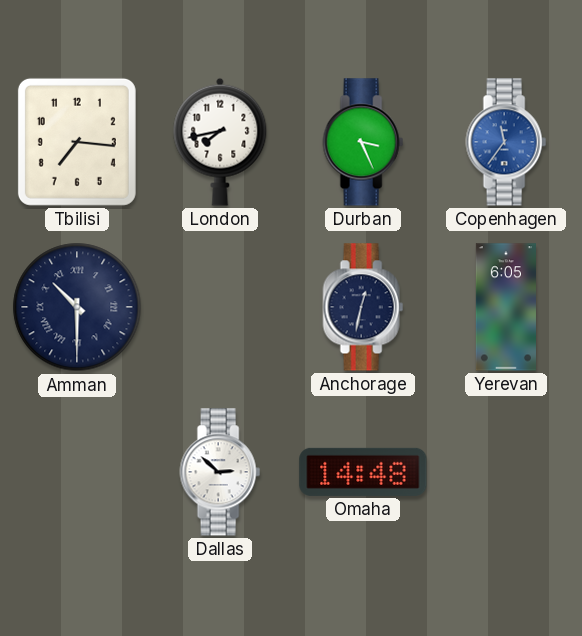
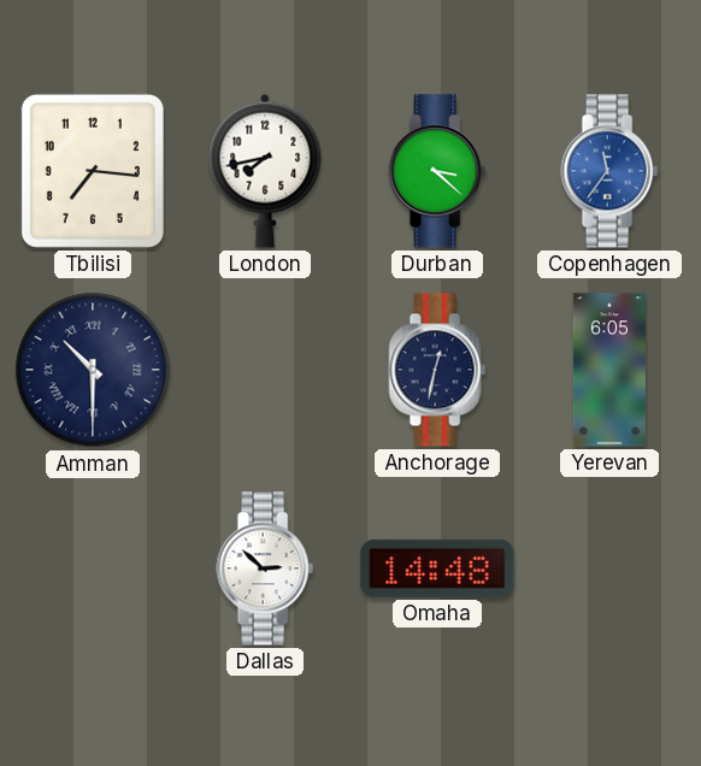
Durban: 3:26 -> 3:22
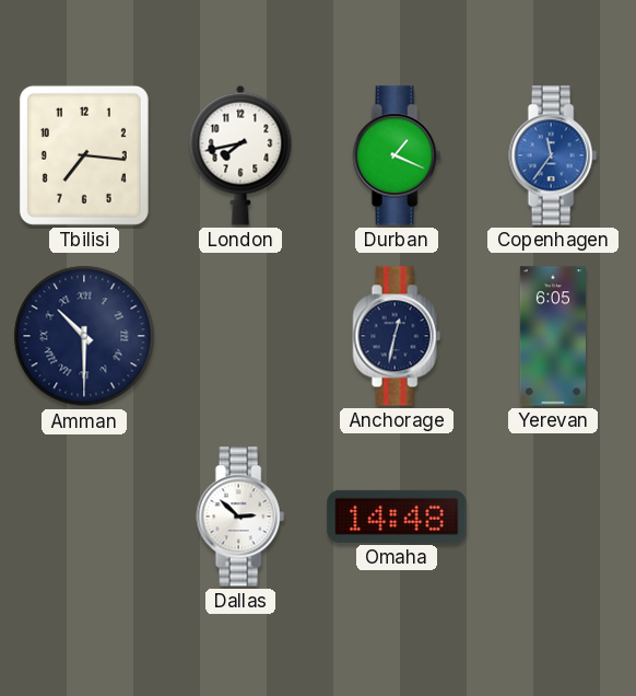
Durban: 3:22 -> 1:19
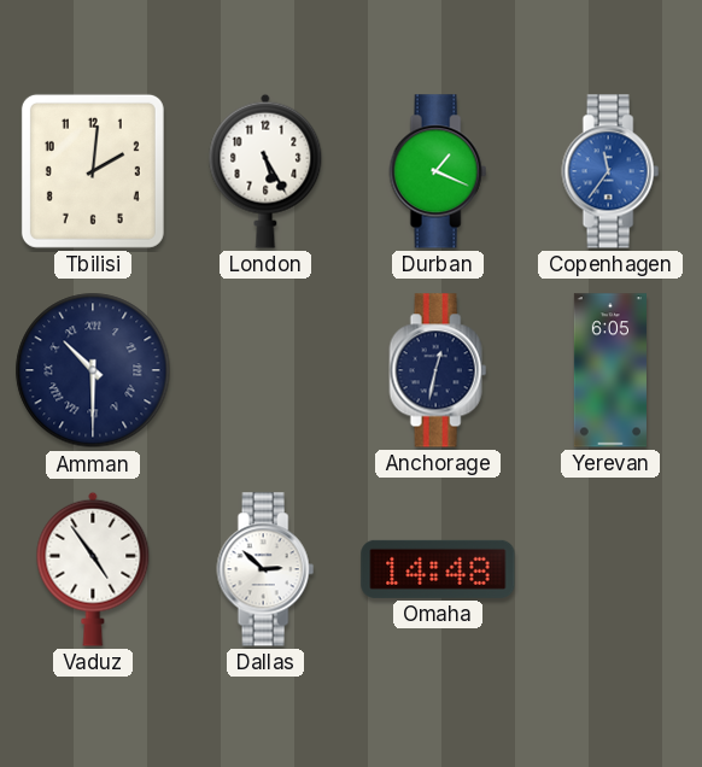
Tbilisi: 7:16 -> 2:01
London: 7:43 -> 5:25
Vaduz: none -> 4:54
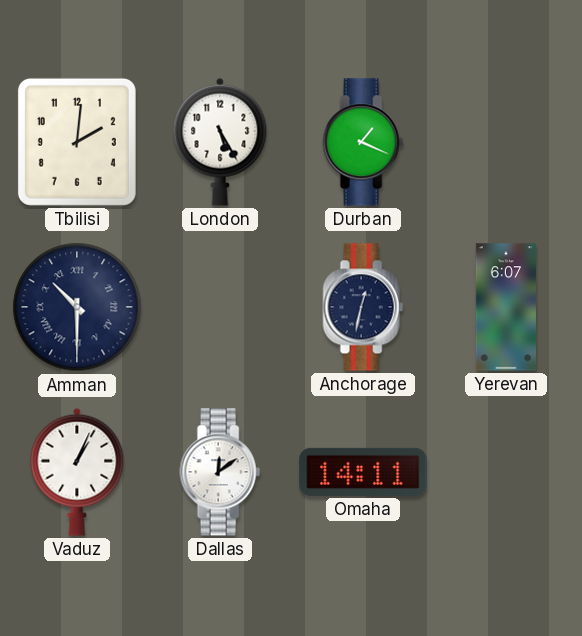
Copenhagen: 11:36 -> none
Yerevan: 6:05 -> 6:07
Vaduz: 4:54 -> 1:04
Dallas: 2:52 -> 12:09
Omaha: 14:48 -> 14:11
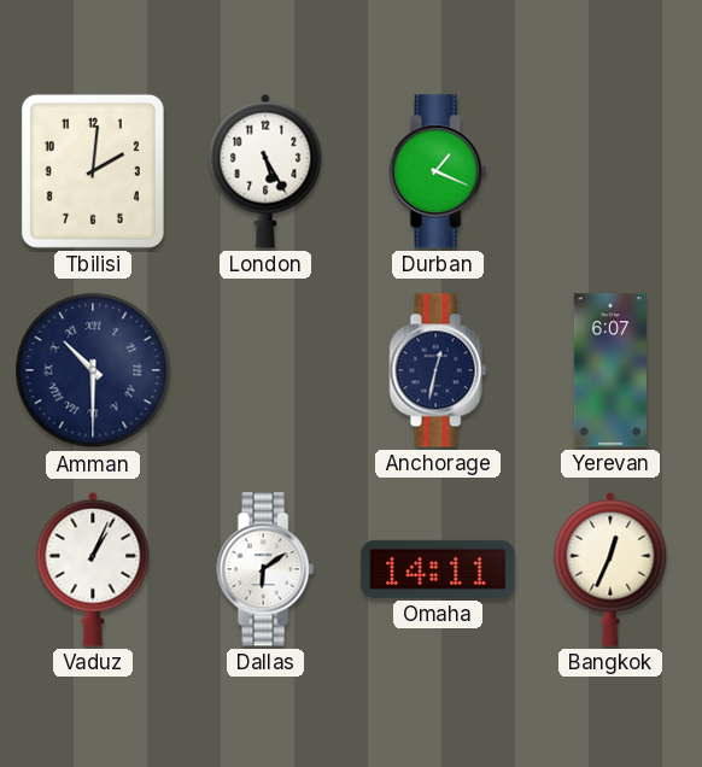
Dallas: 12:09 -> 6:09
Bangkok: none -> 12:34
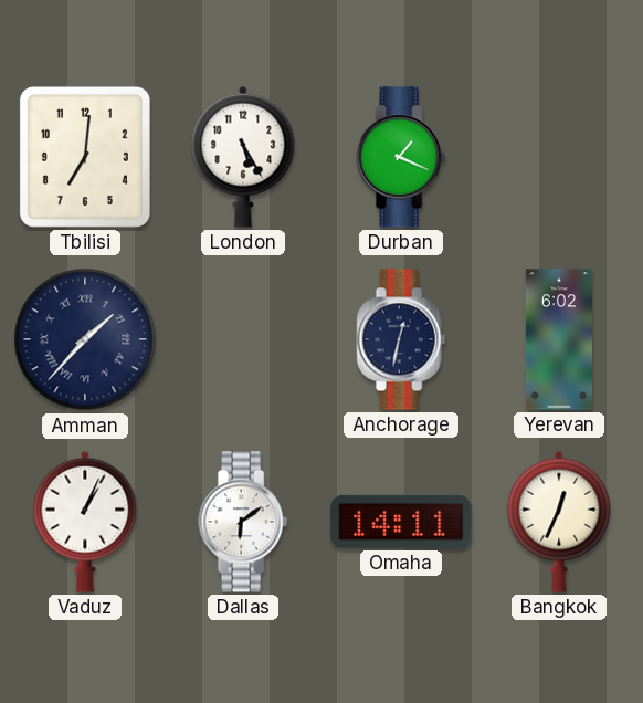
Tbilisi: 2:01 -> 7:01
Amman: 10:30 -> 1:37
Yerevan: 6:07 -> 6:02
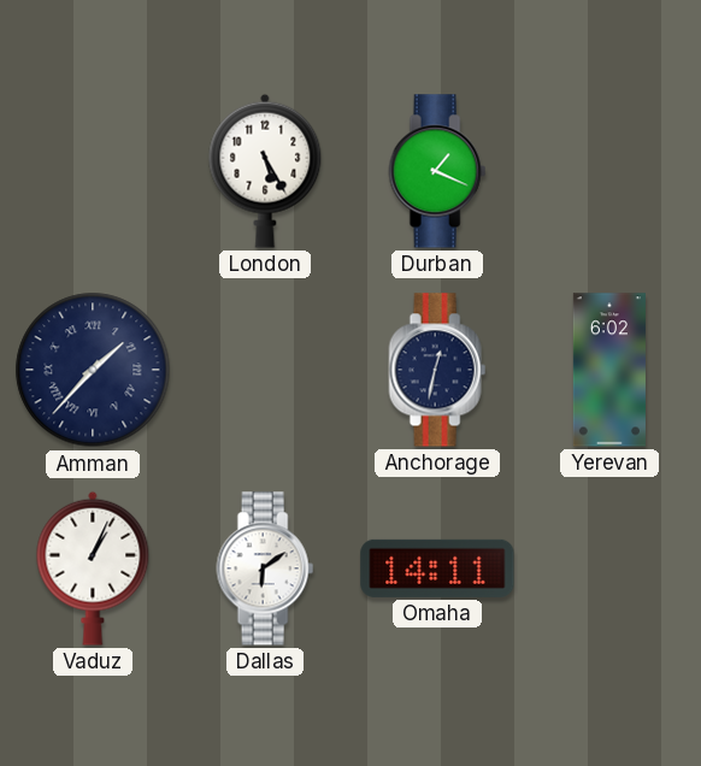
Tbilisi: 7:01 -> none
Bangkok: 12:34 -> none
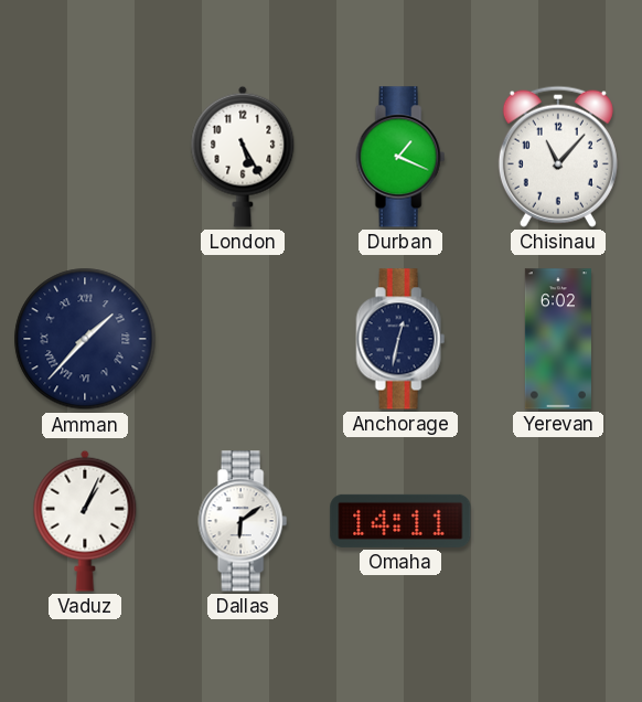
Chisinau: none -> 11:07
